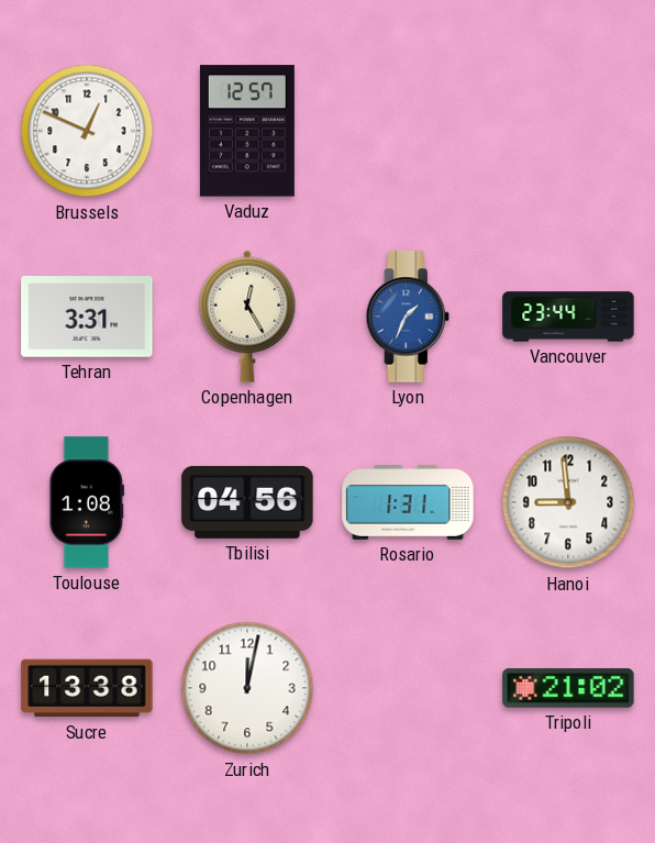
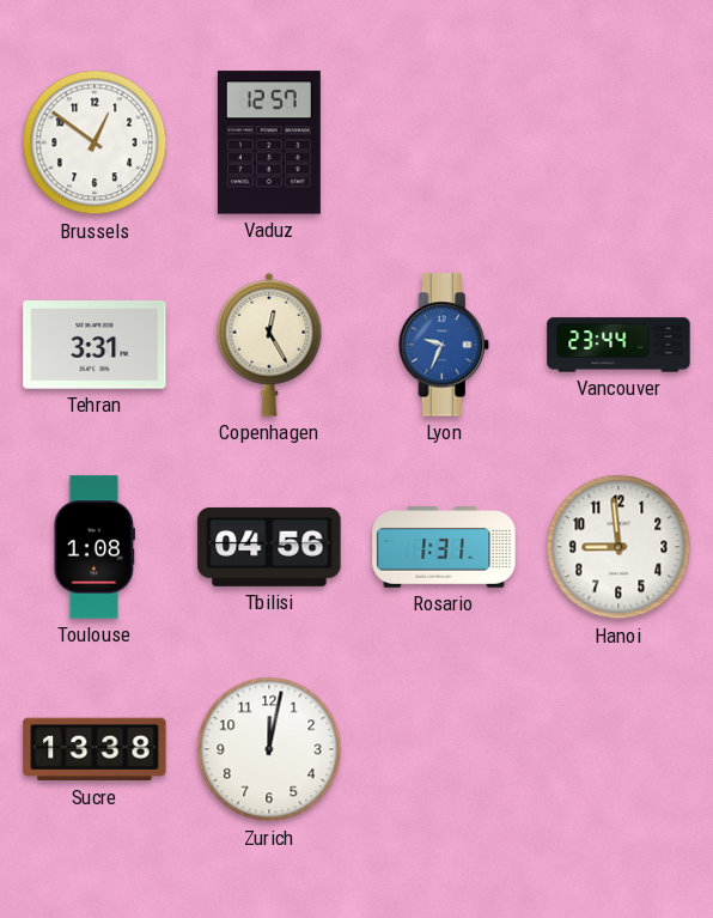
Brussels: 12:49 -> 12:51
Lyon: 1:34 -> 9:34
Tripoli: 21:02 -> none
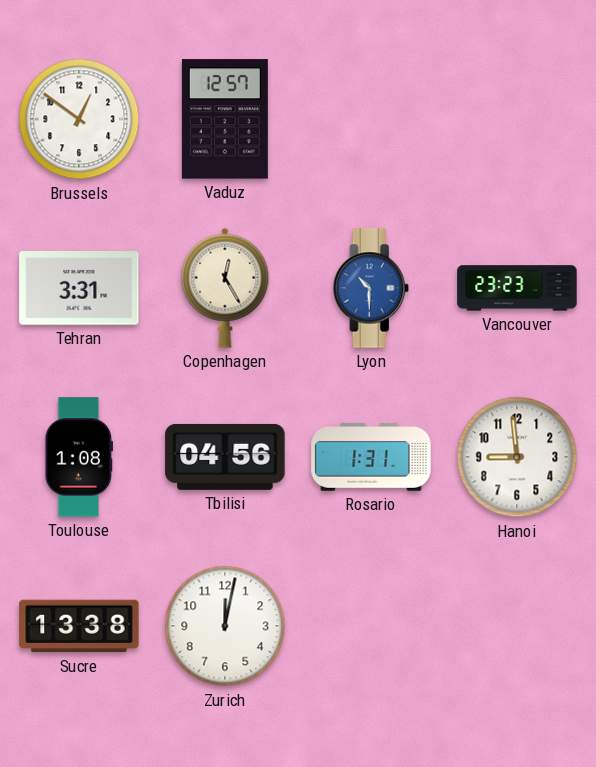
Lyon: 9:34 -> 10:30
Vancouver: 23:44 -> 23:23
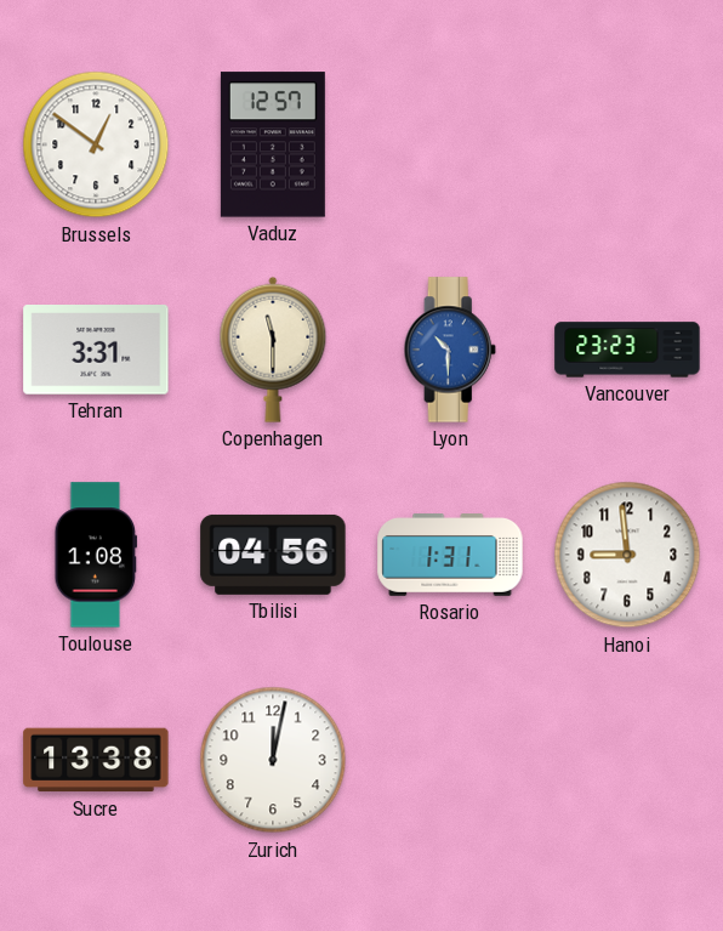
Copenhagen: 12:25 -> 11:30
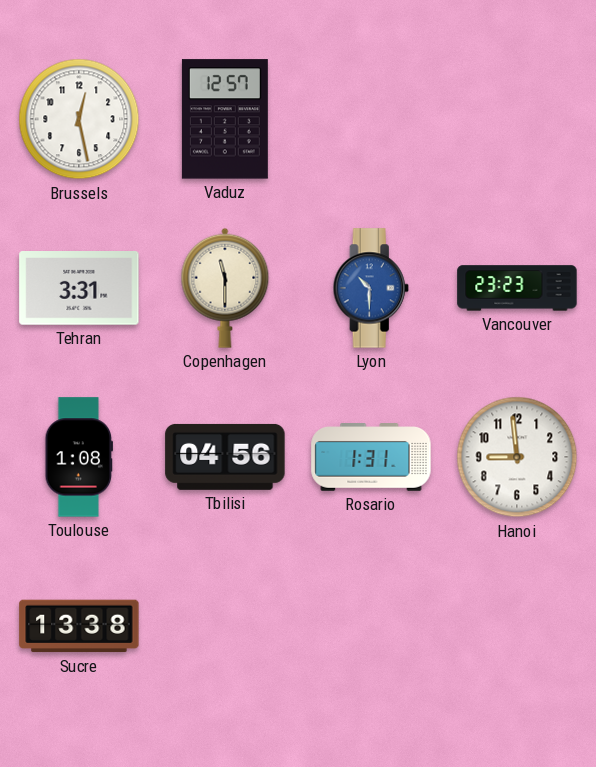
Brussels: 12:51 -> 12:28
Zurich: 12:02 -> none
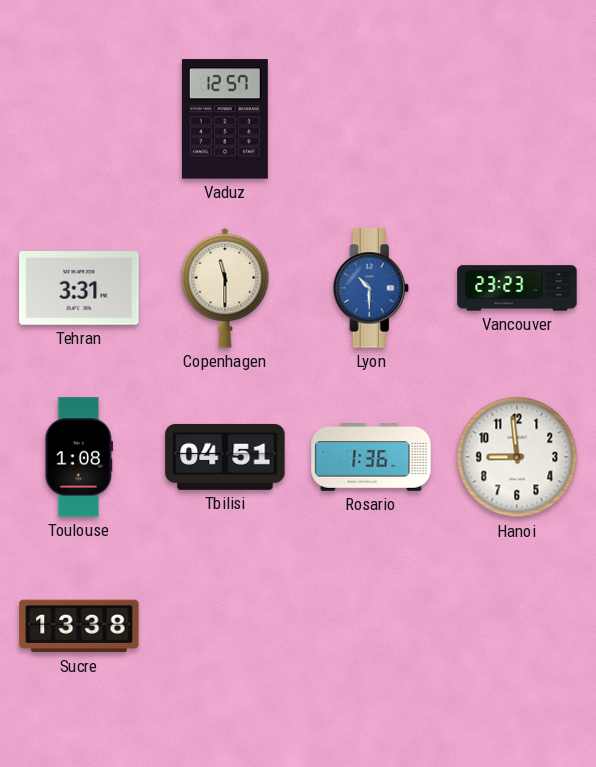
Brussels: 12:28 -> none
Tbilisi: 04:56 -> 04:51
Rosario: 1:31 -> 1:36
